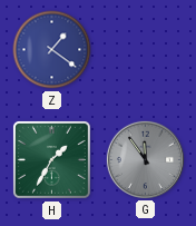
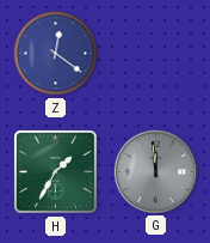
Z: 1:21 -> 12:21
G: 11:54 -> 11:59
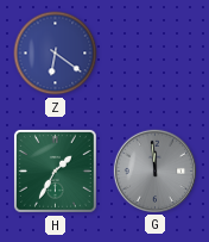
Z: 12:21 -> 6:21
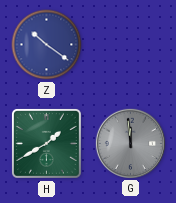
Z: 6:21 -> 10:21
H: 1:35 -> 1:40
